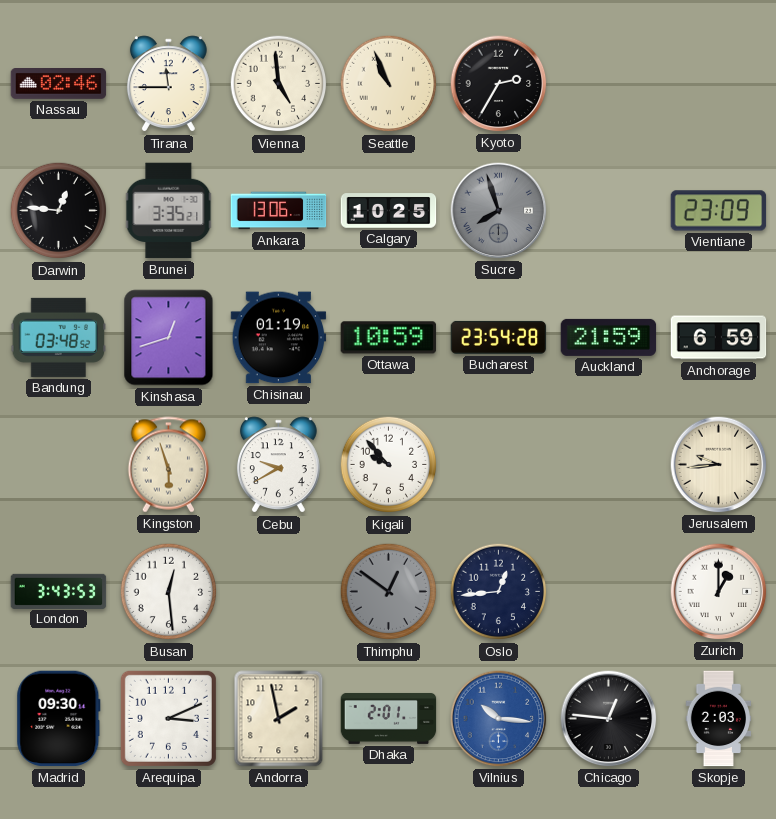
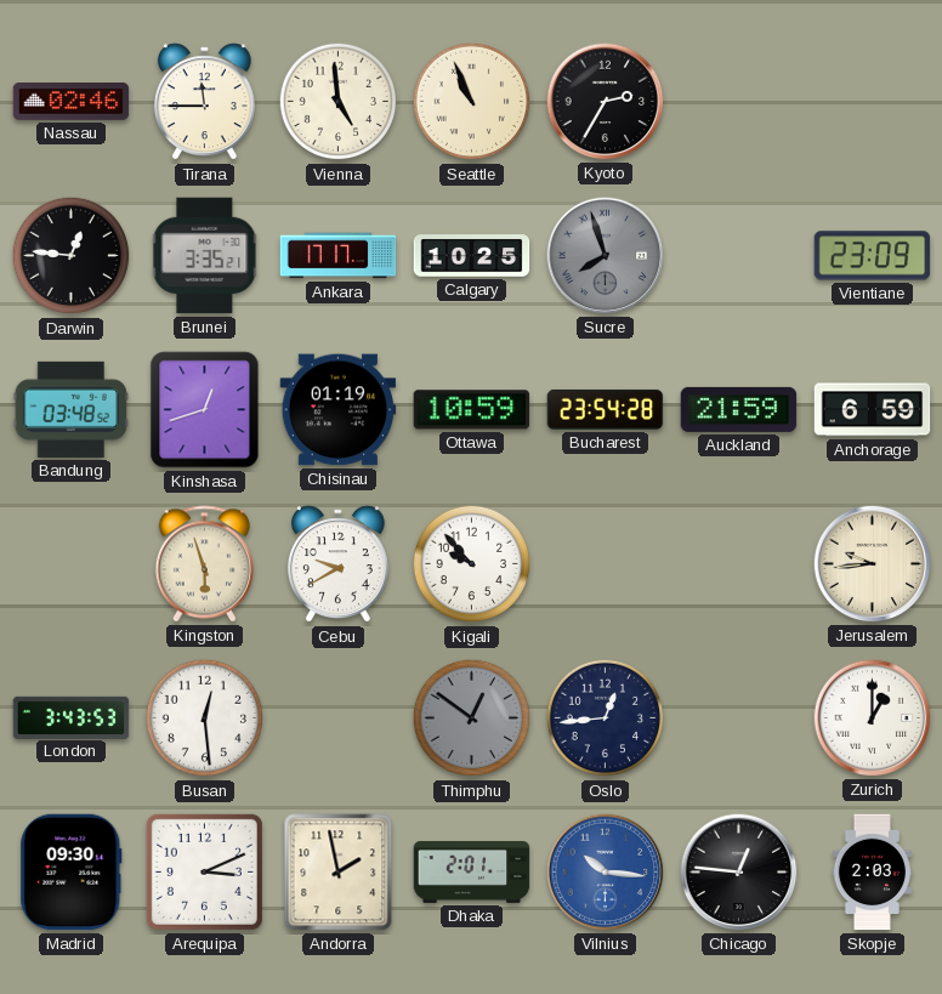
Ankara: 13:06 -> 17:17
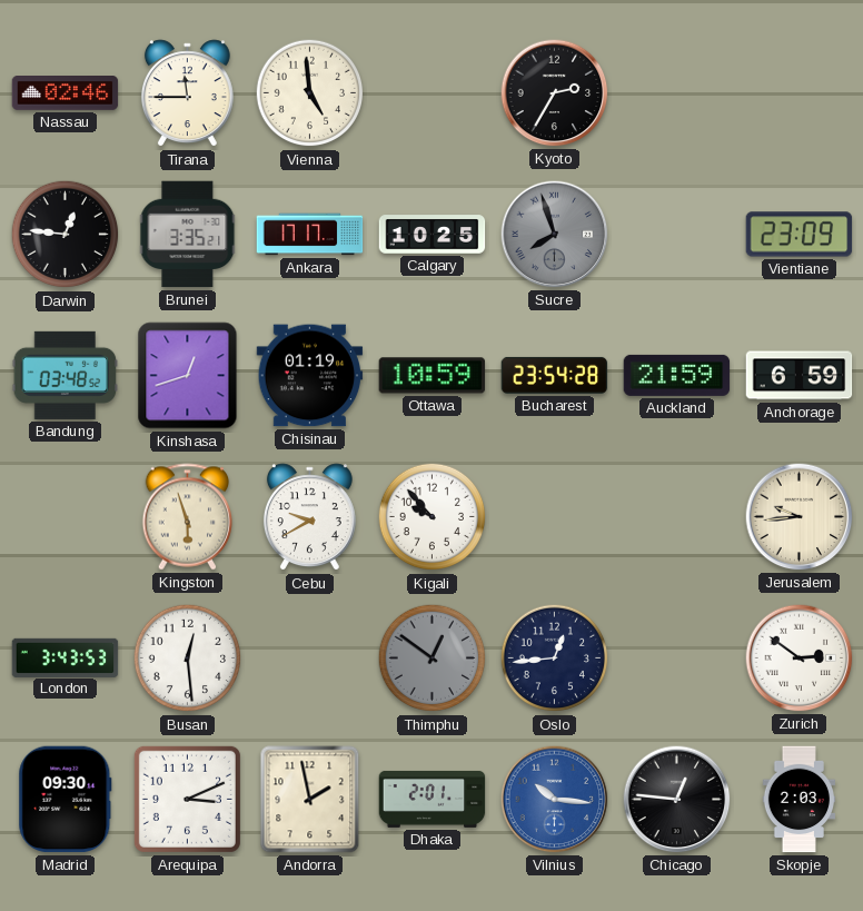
Seattle: 10:56 -> none
Zurich: 1:00 -> 2:51
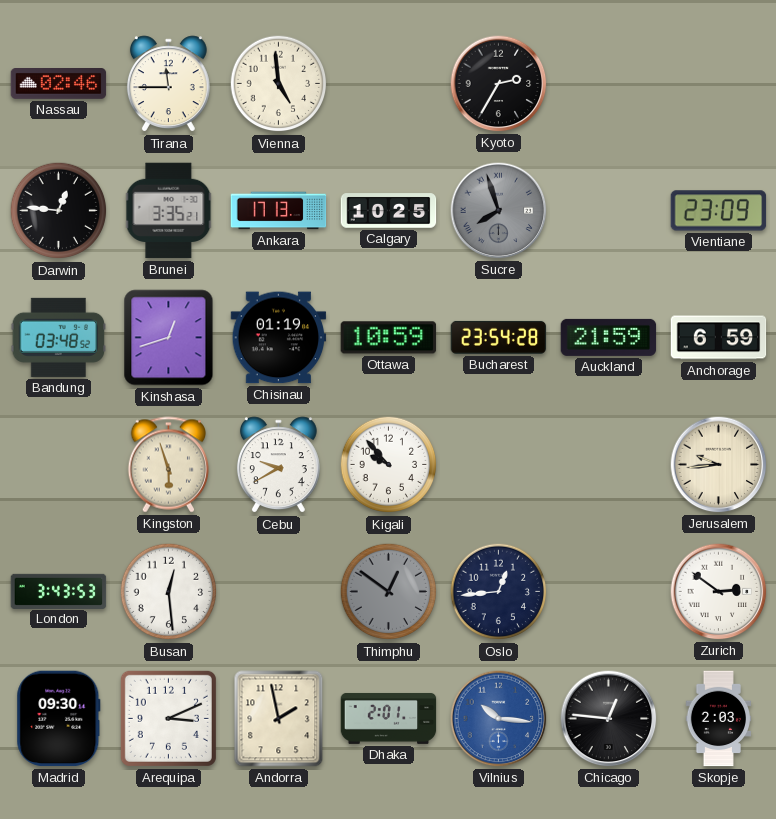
Ankara: 17:17 -> 17:13
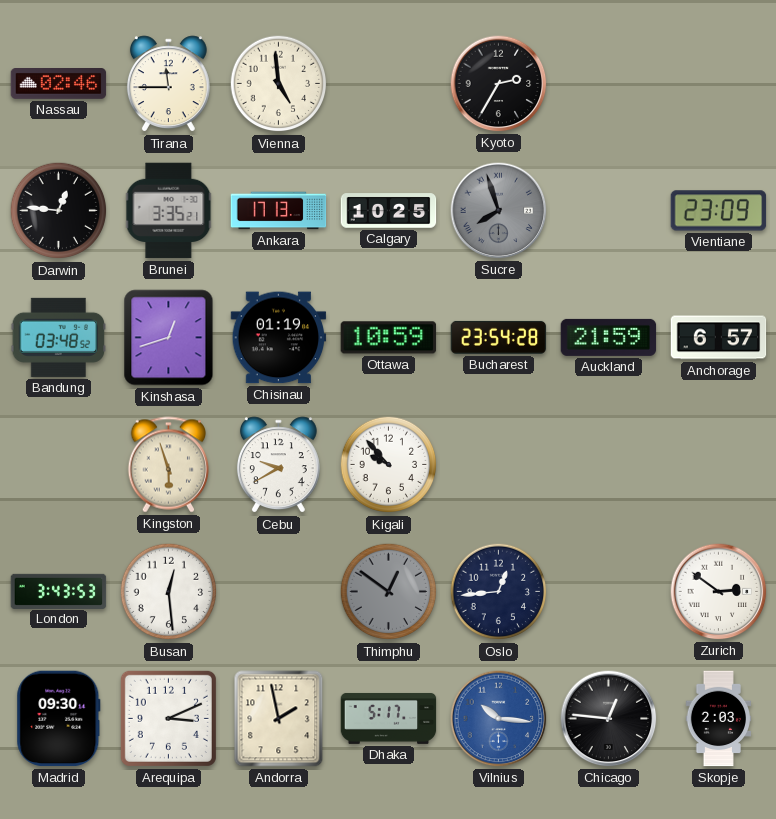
Anchorage: 6:59 -> 6:57
Jerusalem: 9:44 -> none
Dhaka: 2:01 -> 5:17
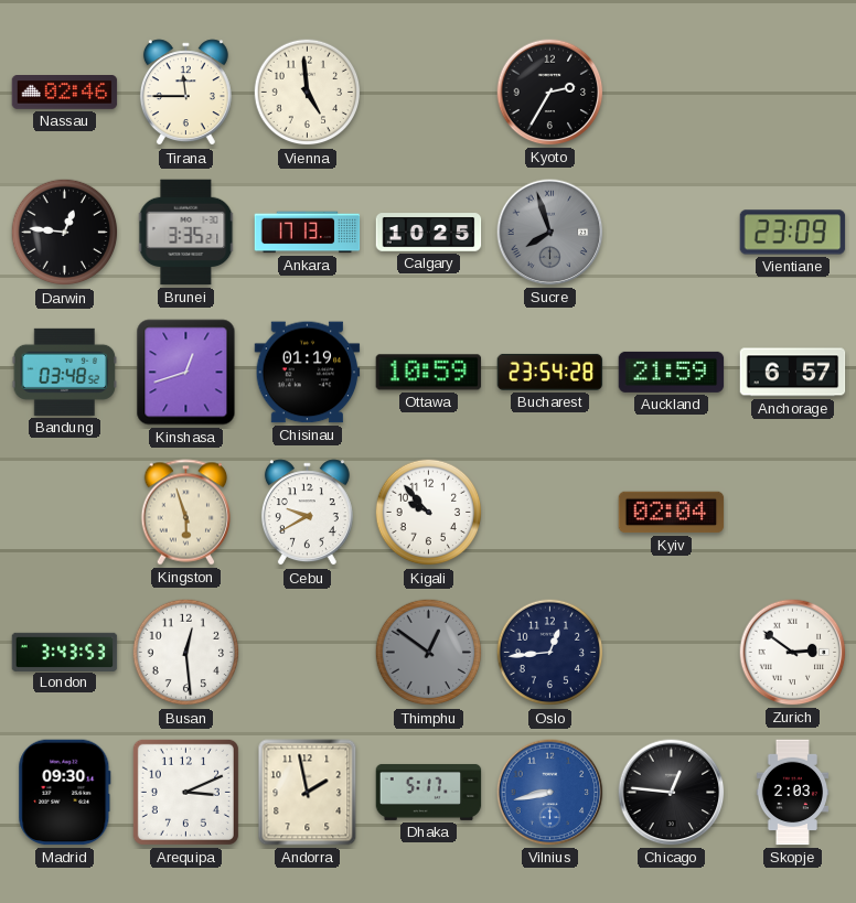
Kyiv: none -> 02:04
Vilnius: 10:16 -> 8:43
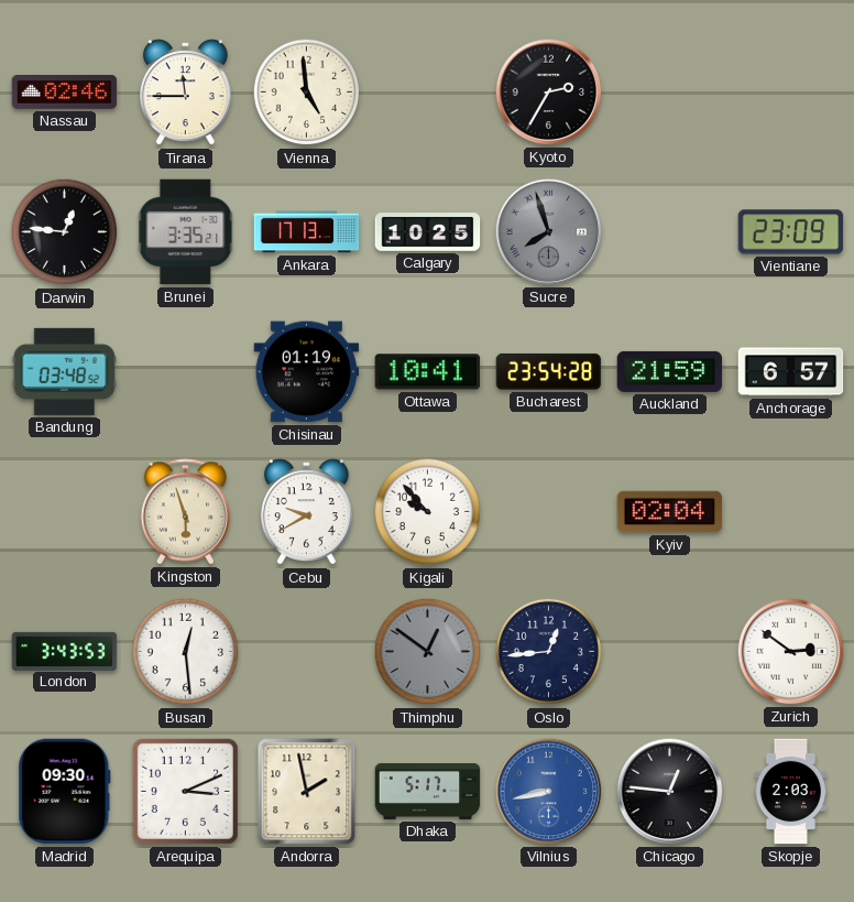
Kinshasa: 12:42 -> none
Ottawa: 10:59 -> 10:41
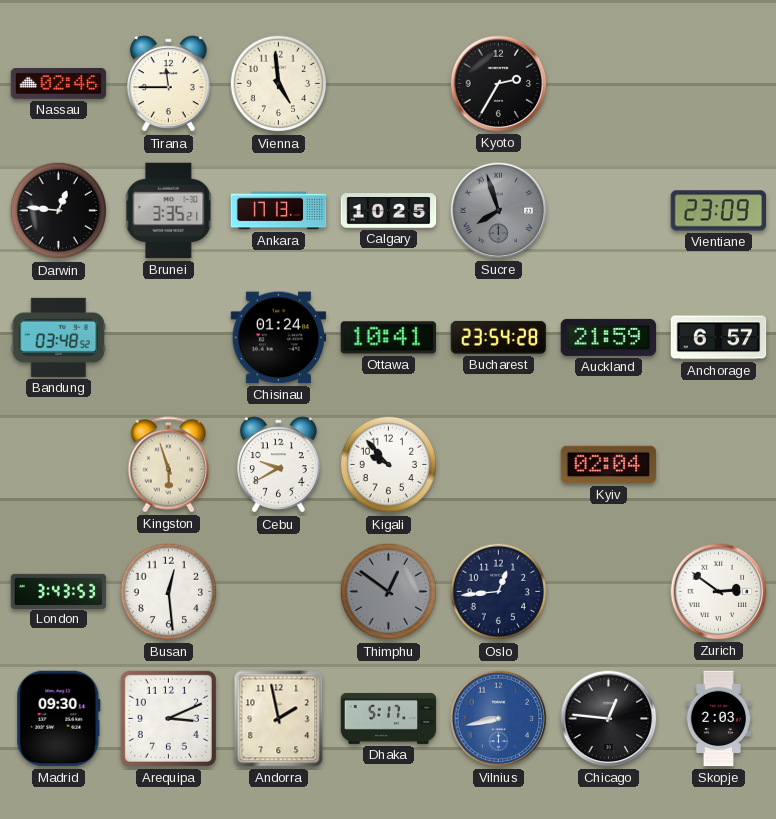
Chisinau: 01:19 -> 01:24
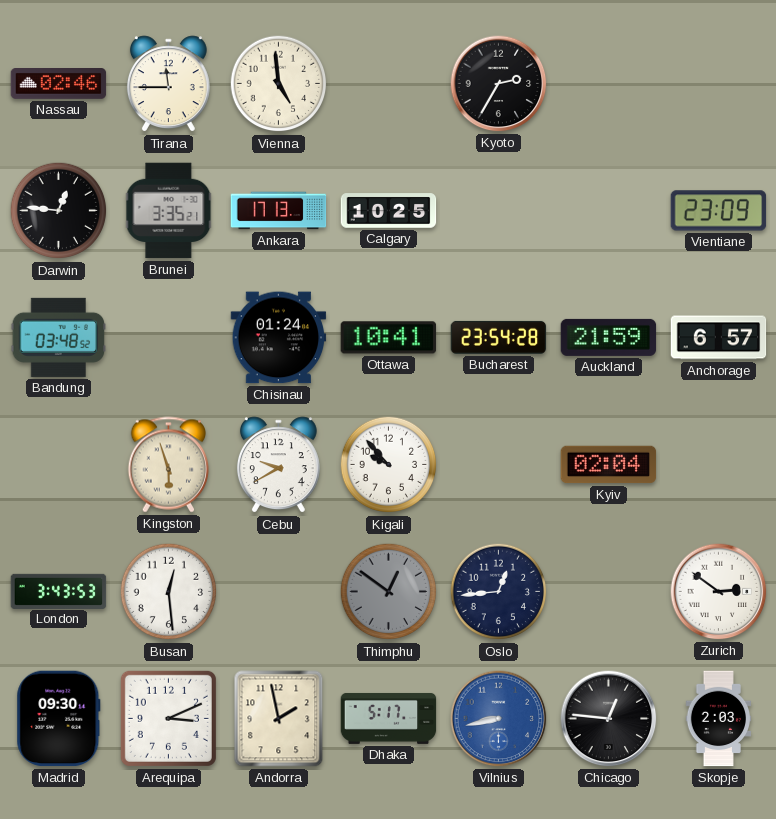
Sucre: 7:57 -> none
